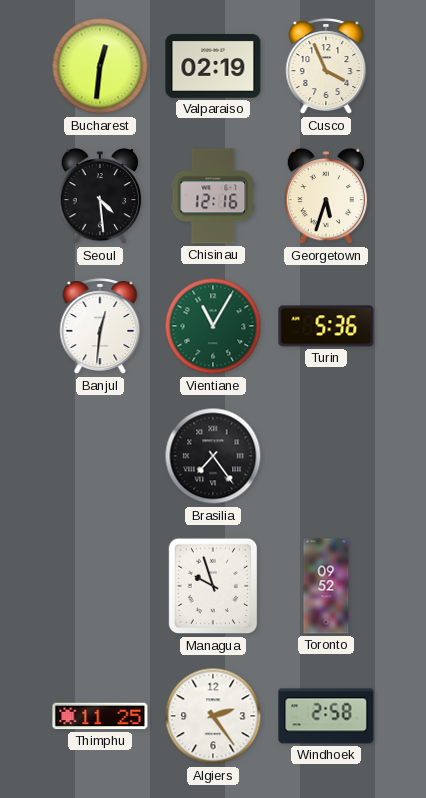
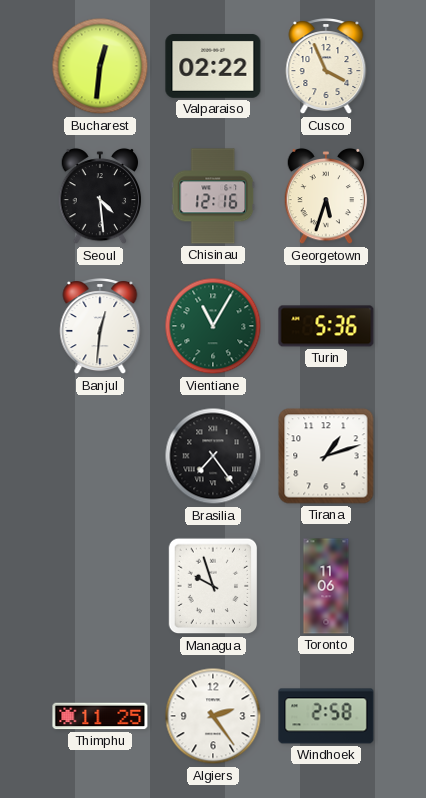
Valparaiso: 02:19 -> 02:22
Tirana: none -> 1:12
Toronto: 09:52 -> 11:06
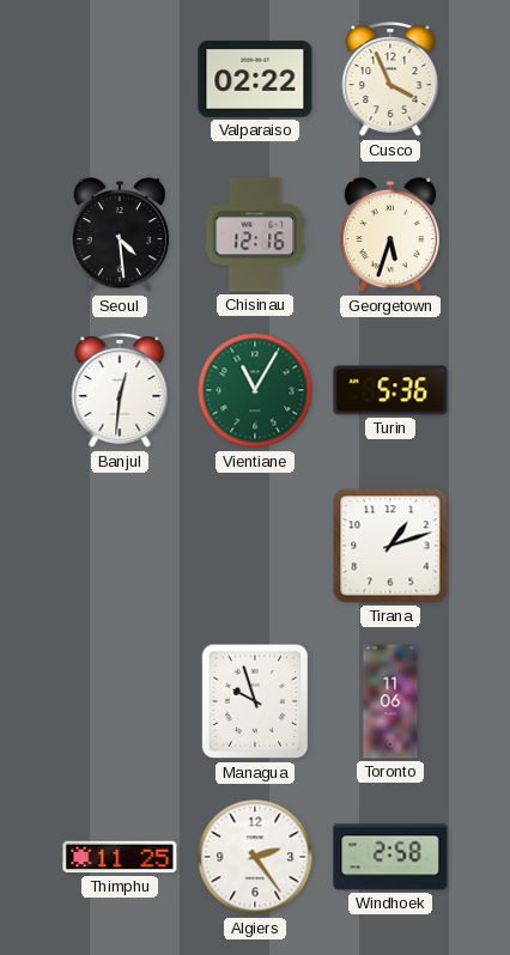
Bucharest: 12:31 -> none
Brasilia: 7:24 -> none
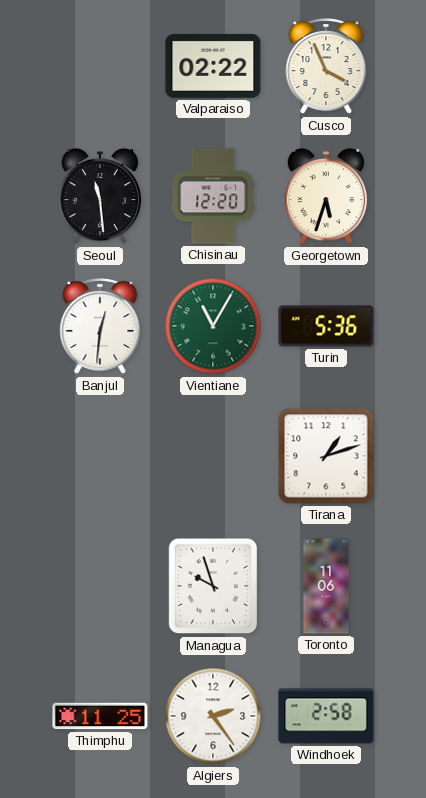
Seoul: 4:29 -> 11:29
Chisinau: 12:16 -> 12:20
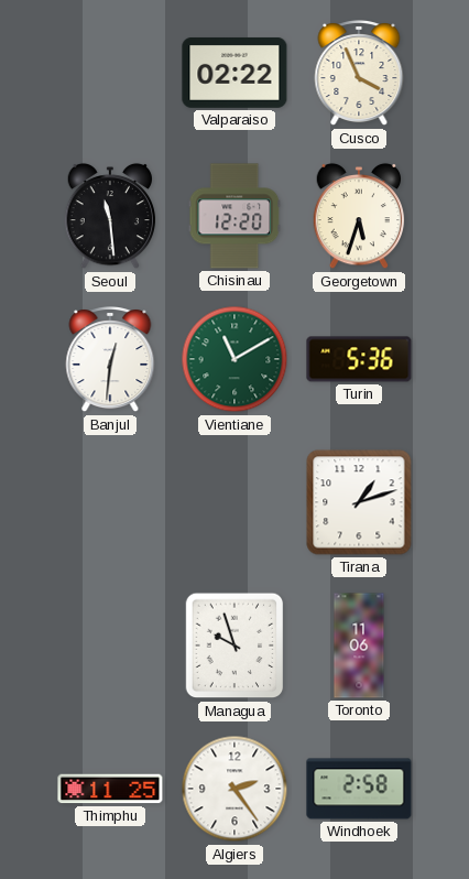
Vientiane: 11:05 -> 11:10
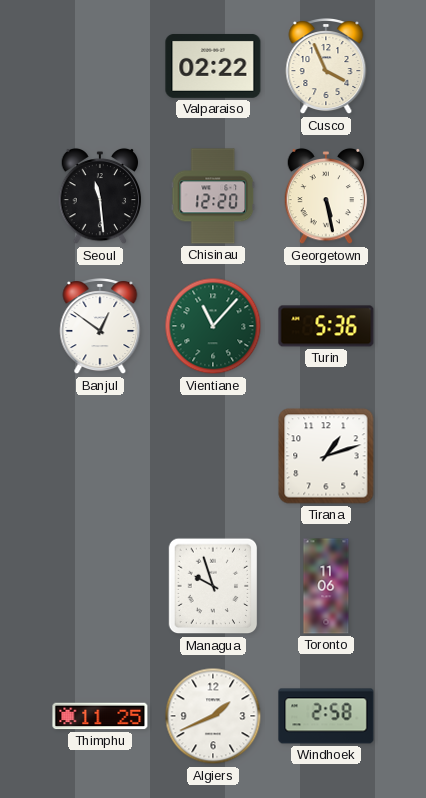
Georgetown: 5:33 -> 5:28
Banjul: 12:31 -> 12:51
Vientiane: 11:10 -> 11:07
Algiers: 2:24 -> 1:41
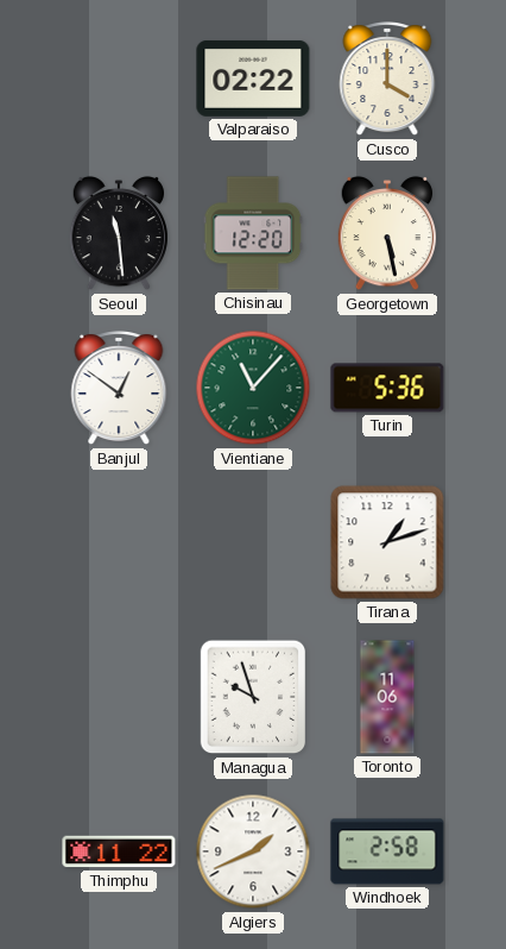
Cusco: 3:56 -> 4:00
Thimphu: 11:25 -> 11:22
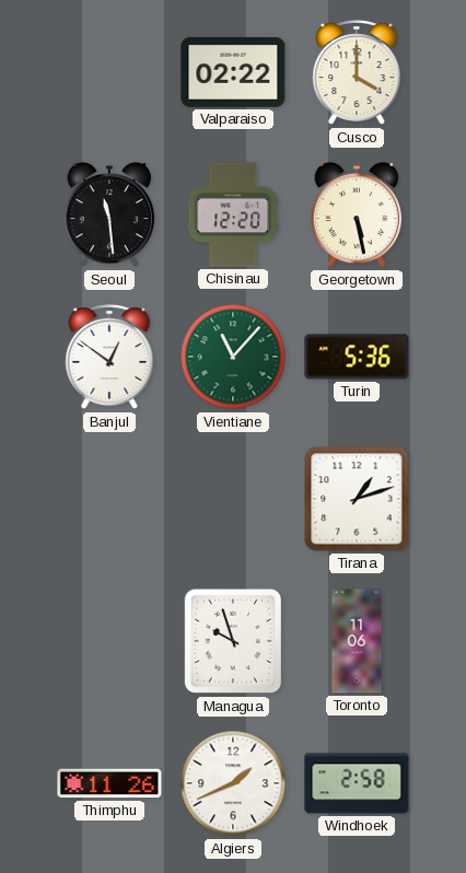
Thimphu: 11:22 -> 11:26
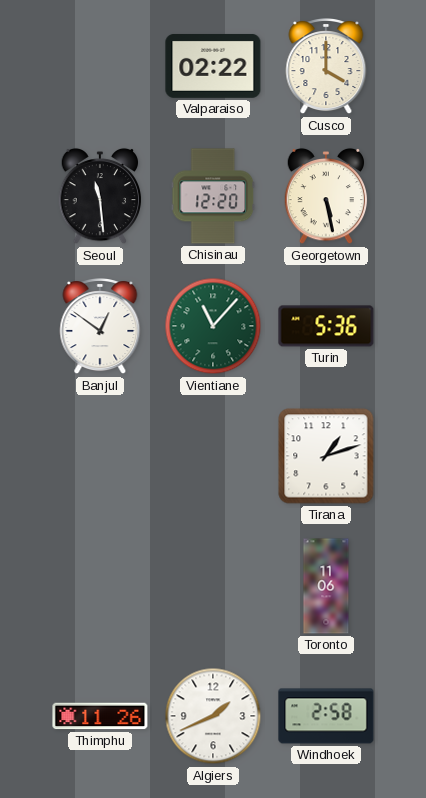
Managua: 9:57 -> none
